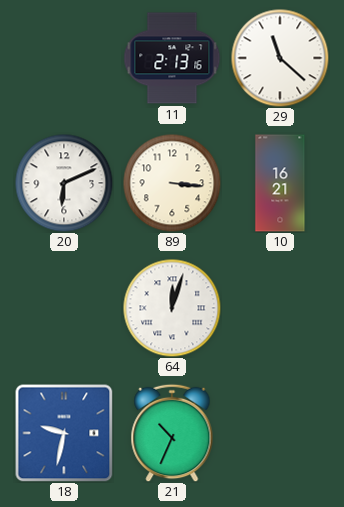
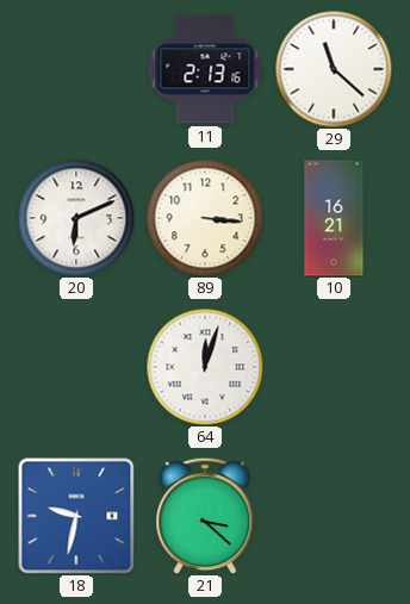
21: 10:34 -> 3:22
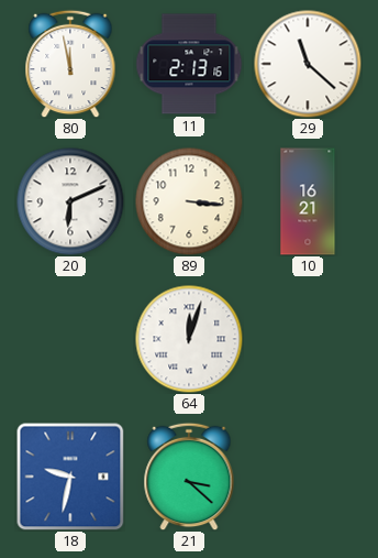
80: none -> 11:58
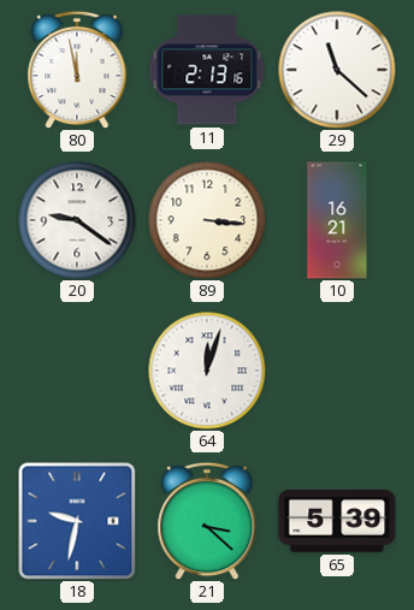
20: 6:11 -> 9:21
65: none -> 5:39
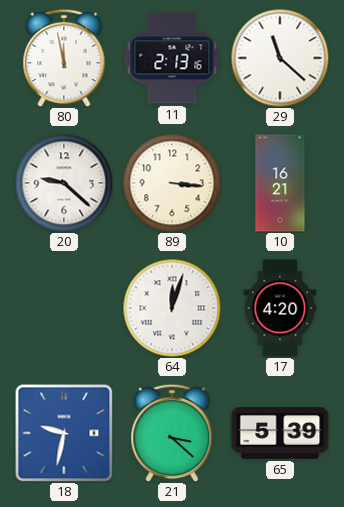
20: 9:21 -> 9:22
17: none -> 4:20
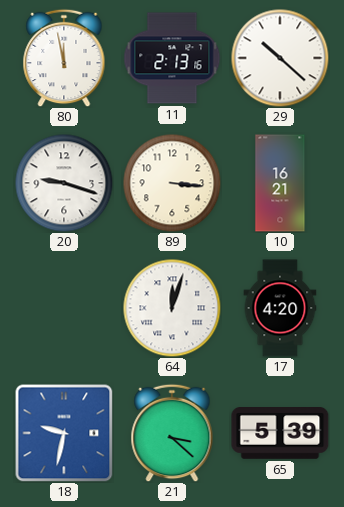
29: 11:22 -> 10:22
20: 9:22 -> 9:18
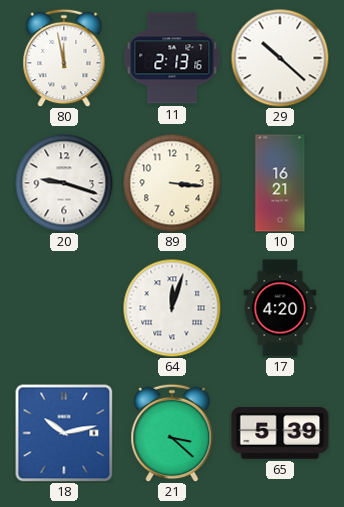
18: 9:32 -> 10:13
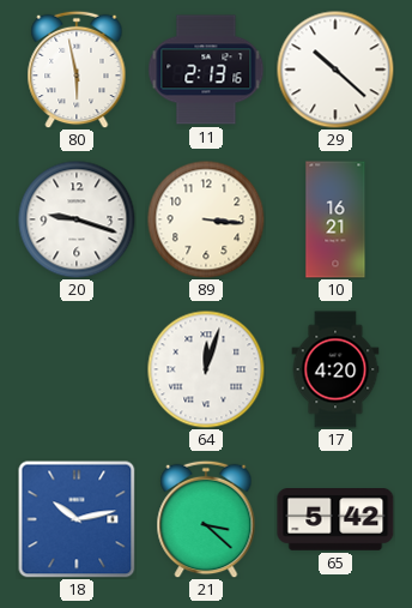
80: 11:58 -> 5:58
65: 5:39 -> 5:42
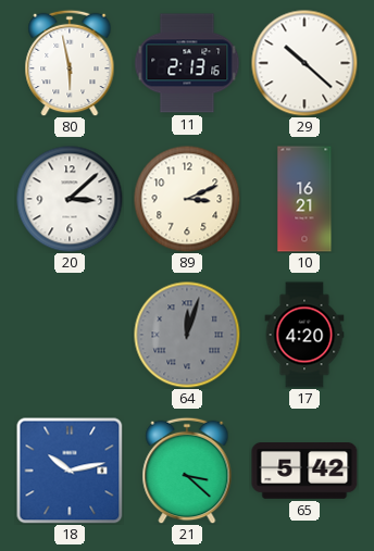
20: 9:18 -> 3:08
89: 3:16 -> 3:11
64 dial: white -> grey
